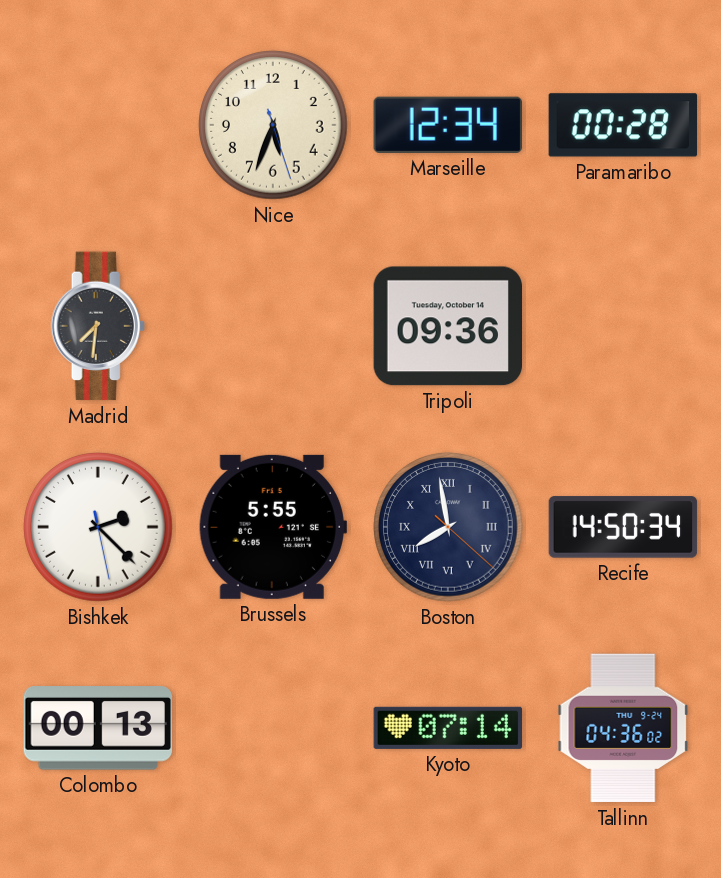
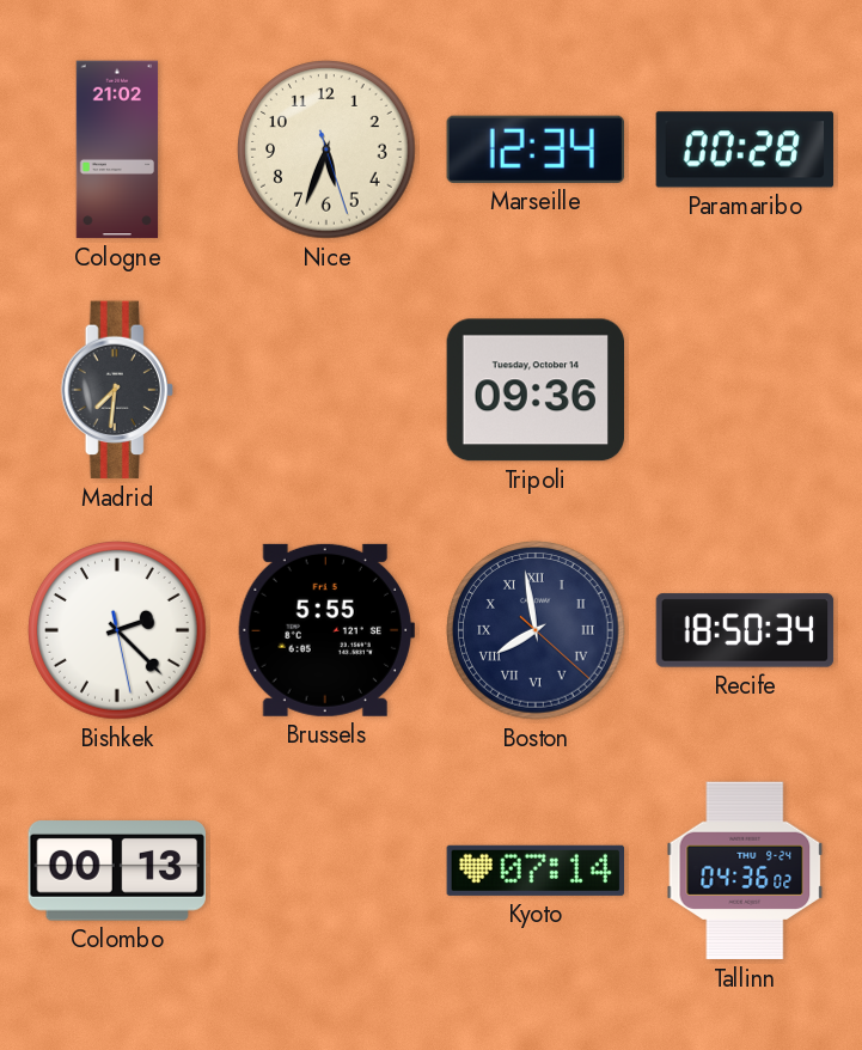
Cologne: none -> 21:02
Recife: 14:50 -> 18:50
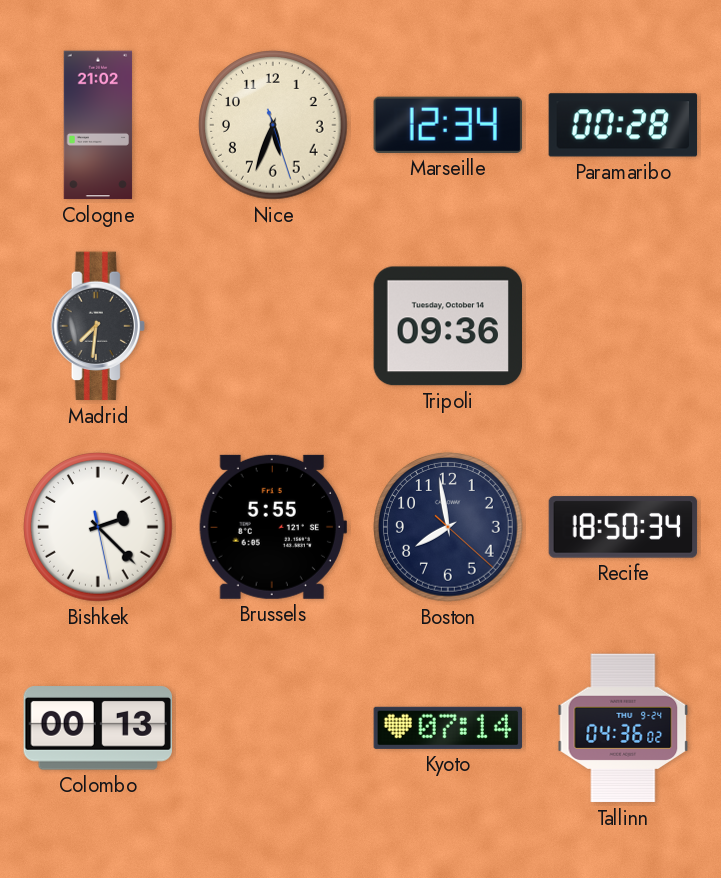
Boston numerals: Roman -> Arabic
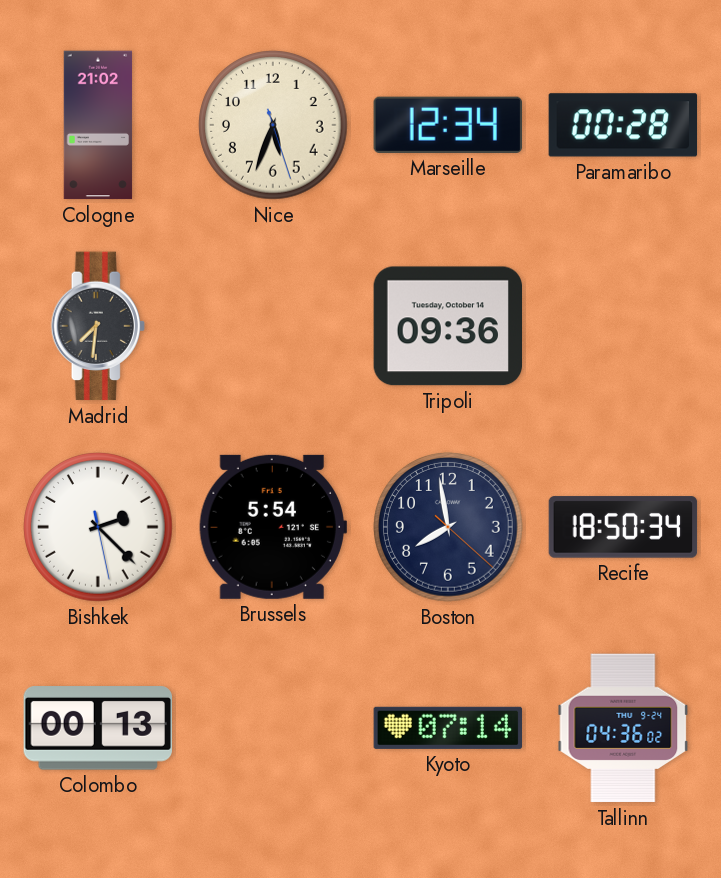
Brussels: 5:55 -> 5:54
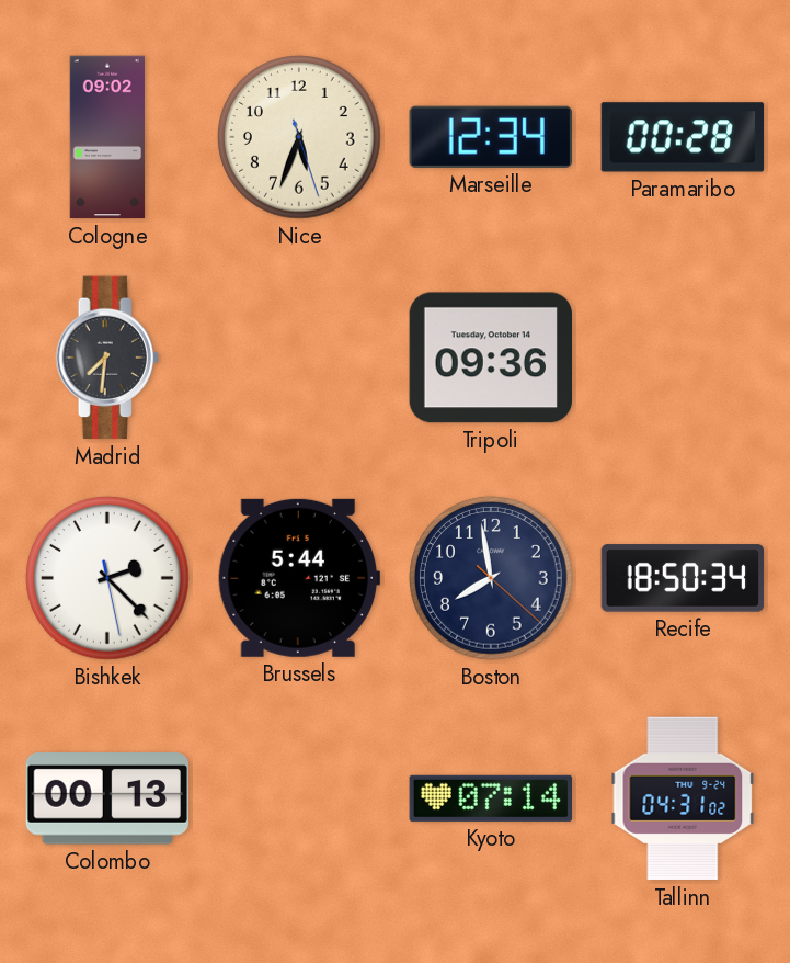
Cologne: 21:02 -> 09:02
Brussels: 5:54 -> 5:44
Tallinn: 04:36 -> 04:31
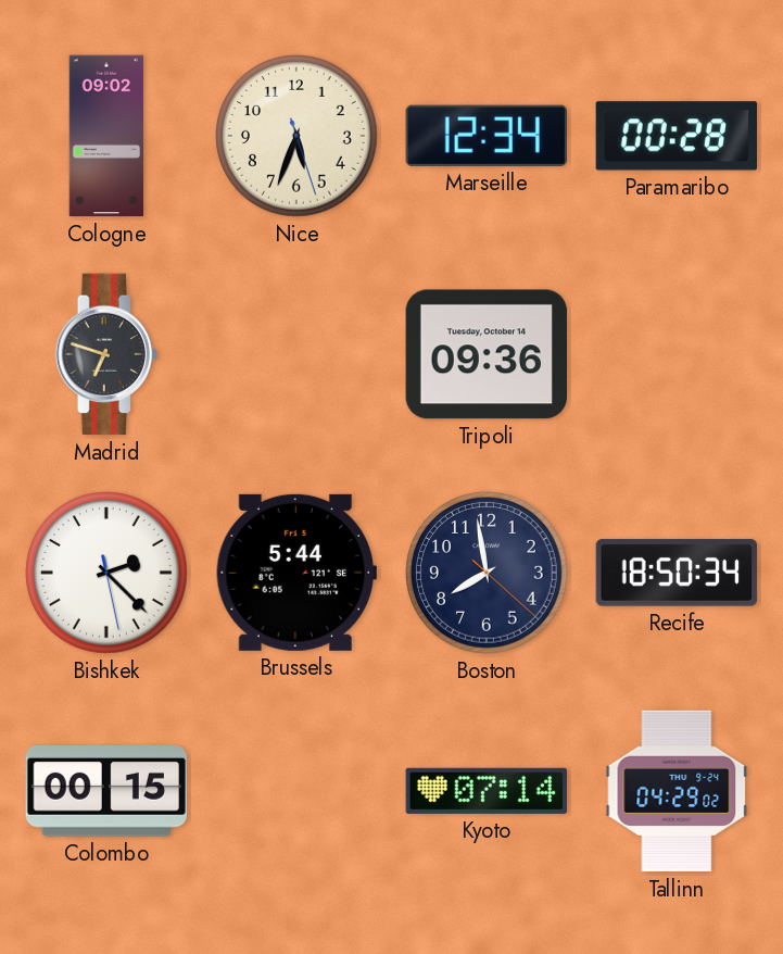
Madrid: 7:31 -> 6:48
Colombo: 00:13 -> 00:15
Tallinn: 04:31 -> 04:29
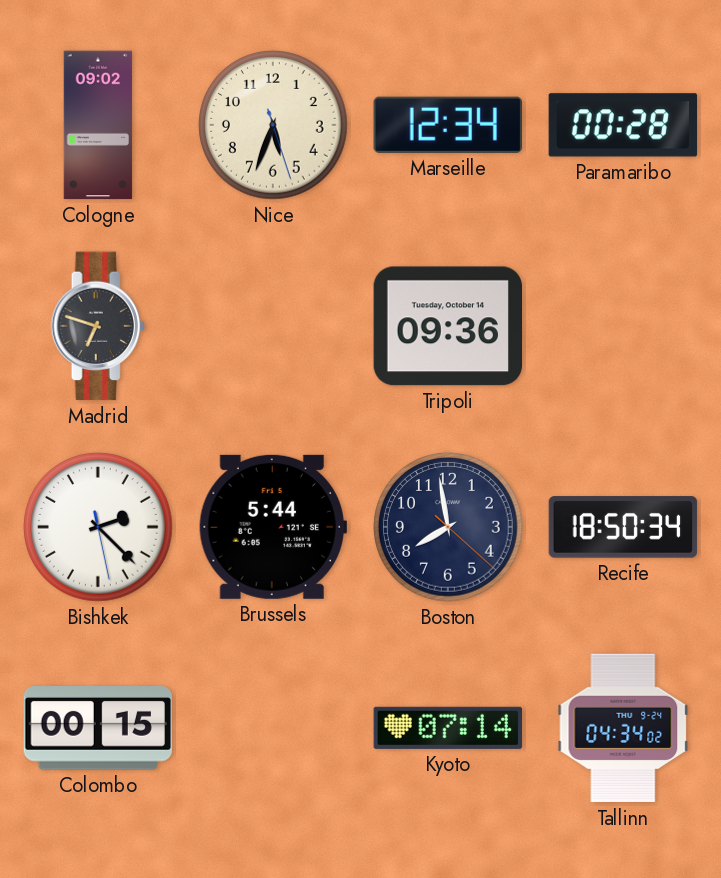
Tallinn: 04:29 -> 04:34
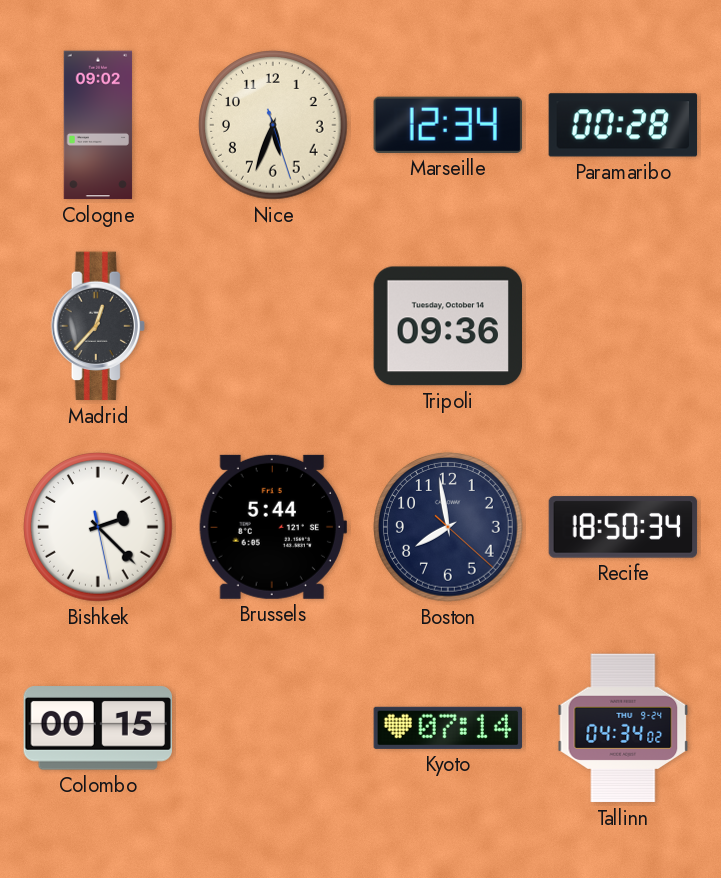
Madrid: 6:48 -> 12:37
